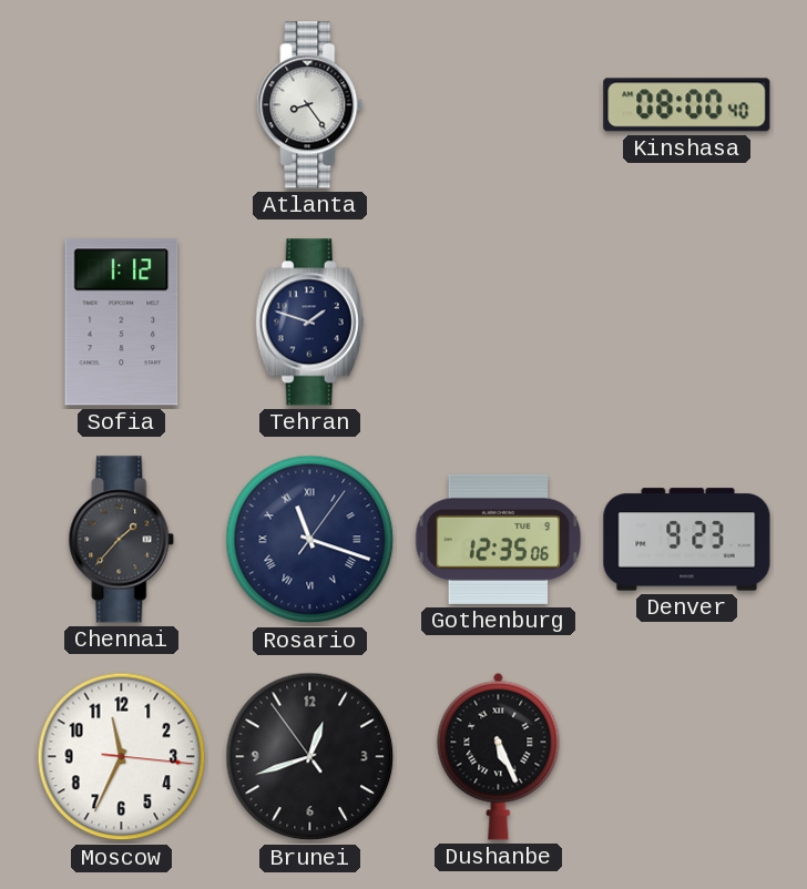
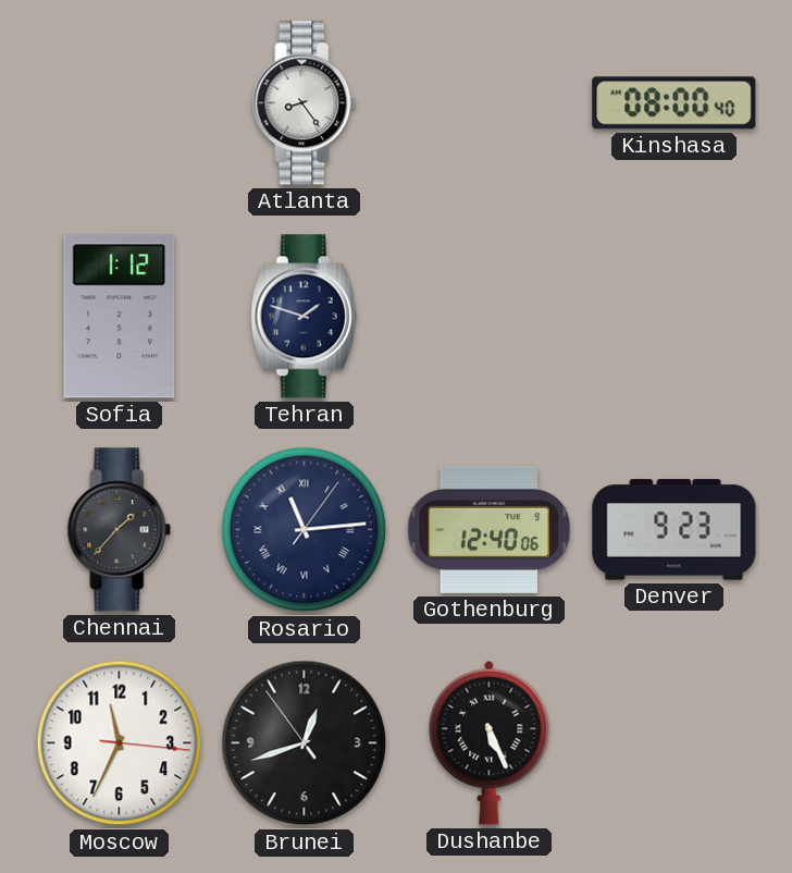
Rosario: 11:18 -> 11:14
Gothenburg: 12:35 -> 12:40
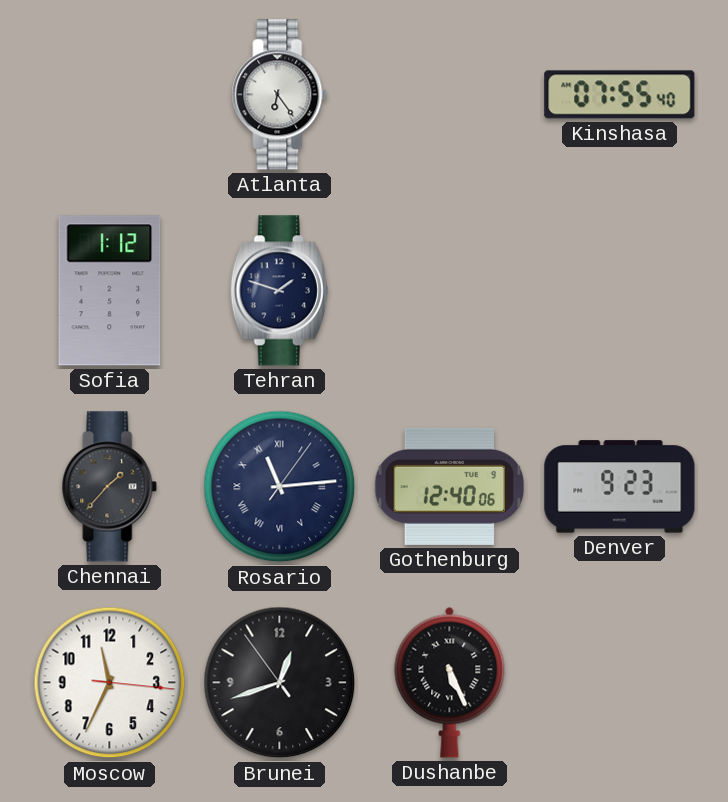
Atlanta: 8:24 -> 6:24
Kinshasa: 08:00 -> 07:55
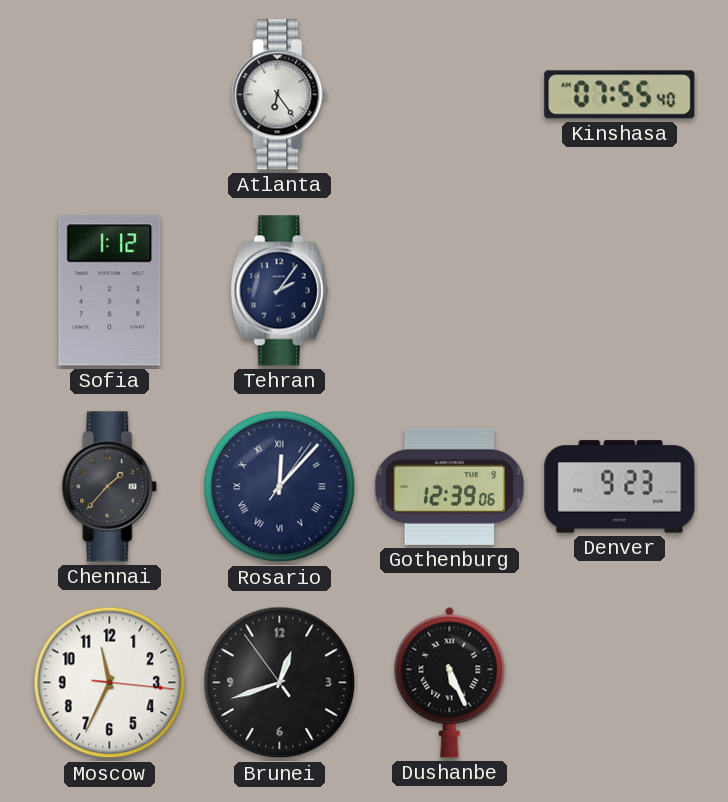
Tehran: 1:48 -> 2:06
Rosario: 11:14 -> 12:07
Gothenburg: 12:40 -> 12:39
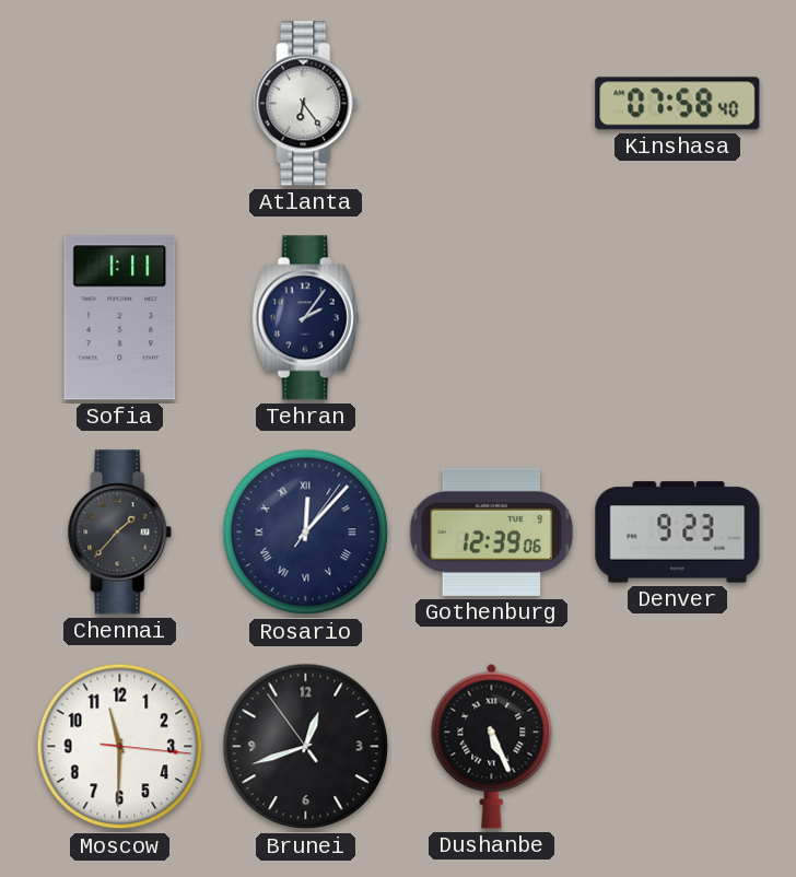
Kinshasa: 07:55 -> 07:58
Sofia: 1:12 -> 1:11
Moscow: 11:34 -> 11:30
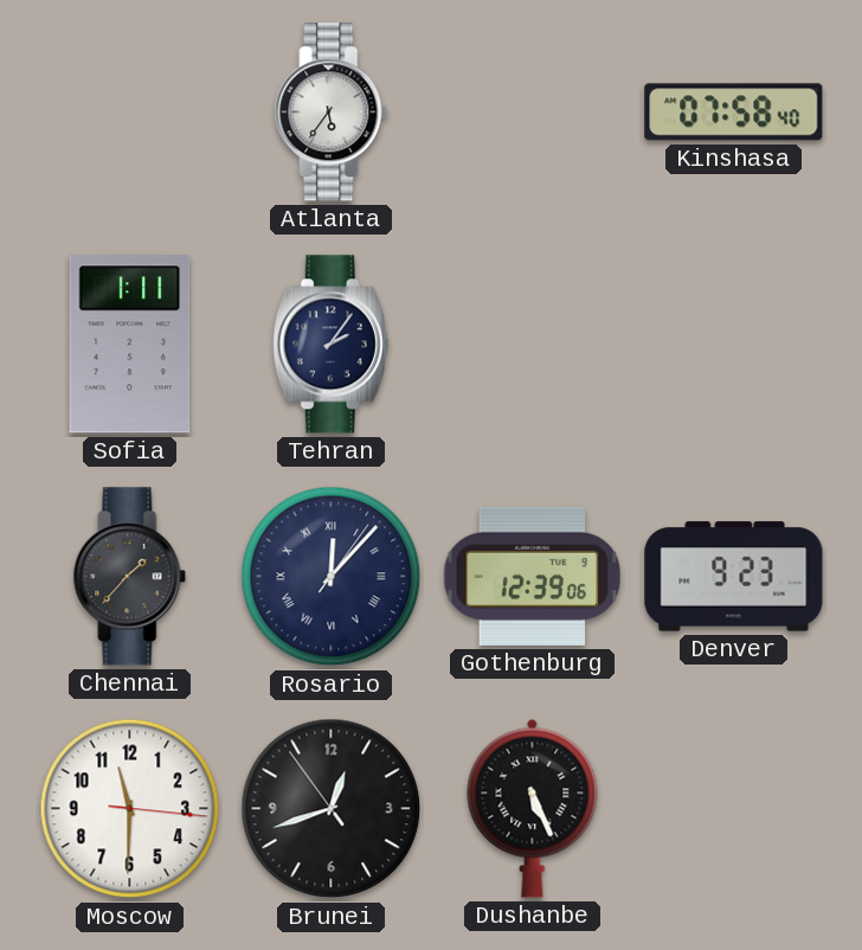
Atlanta: 6:24 -> 5:36
